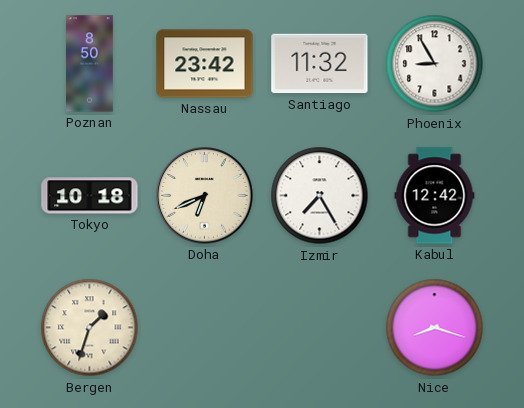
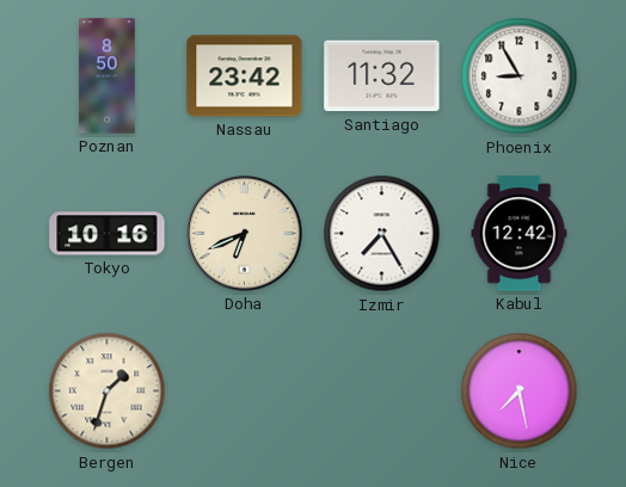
Tokyo: 10:18 -> 10:16
Nice: 8:18 -> 7:28
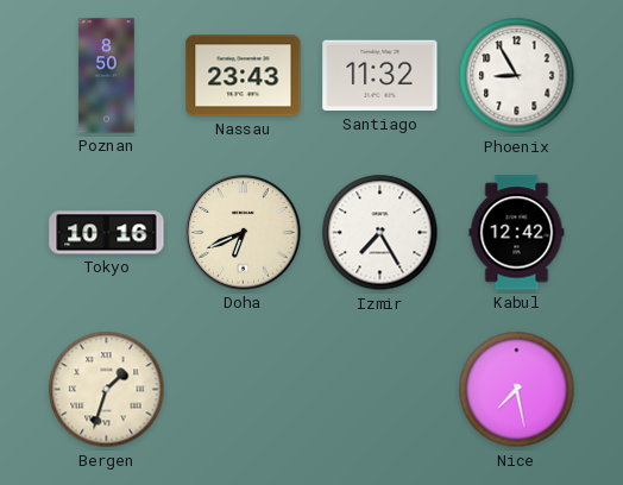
Nassau: 23:42 -> 23:43
